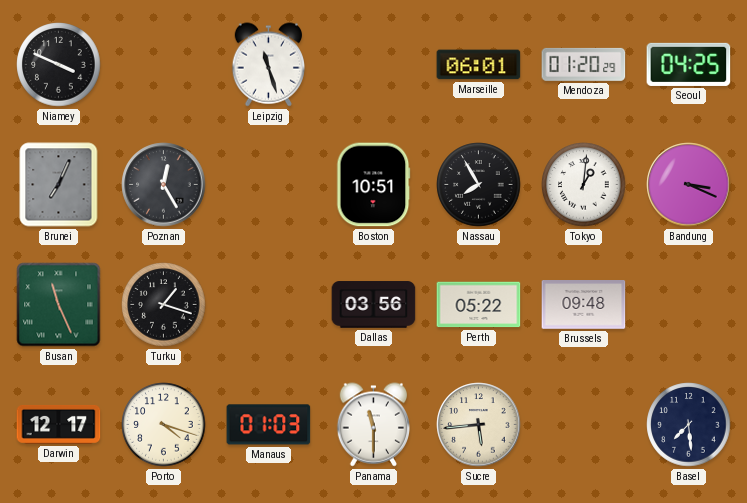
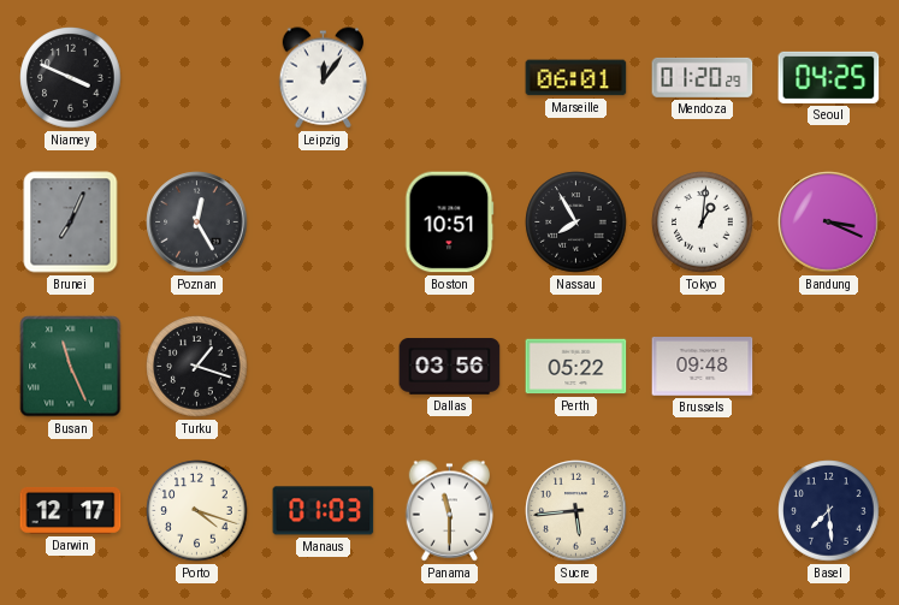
Leipzig: 11:27 -> 12:06
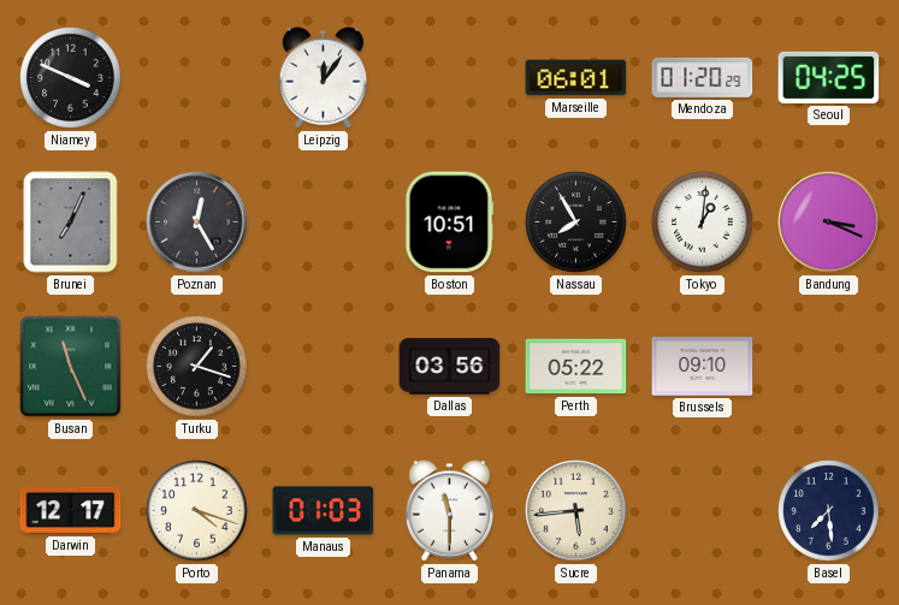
Brussels: 09:48 -> 09:10
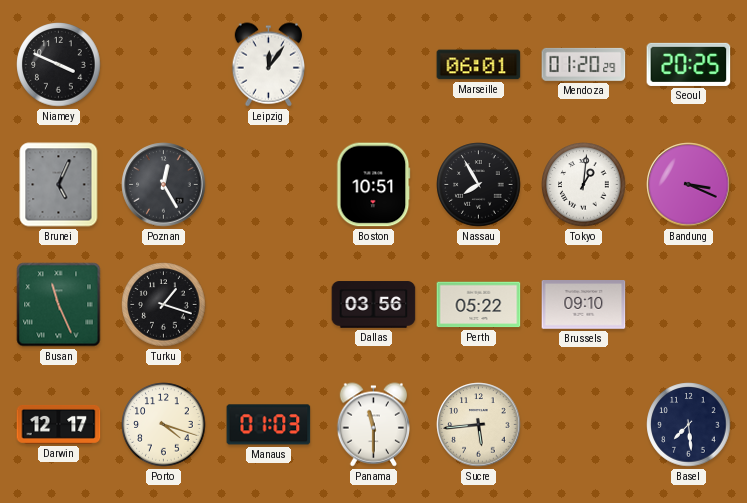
Seoul: 04:25 -> 20:25
Brunei: 7:04 -> 5:04
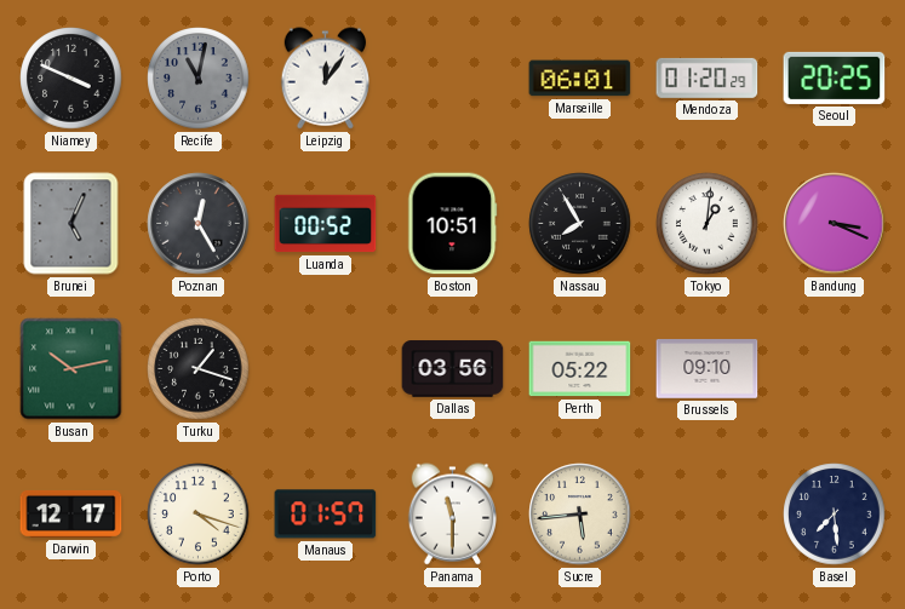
Recife: none -> 11:02
Luanda: none -> 00:52
Busan: 11:26 -> 10:13
Manaus: 01:03 -> 01:57
